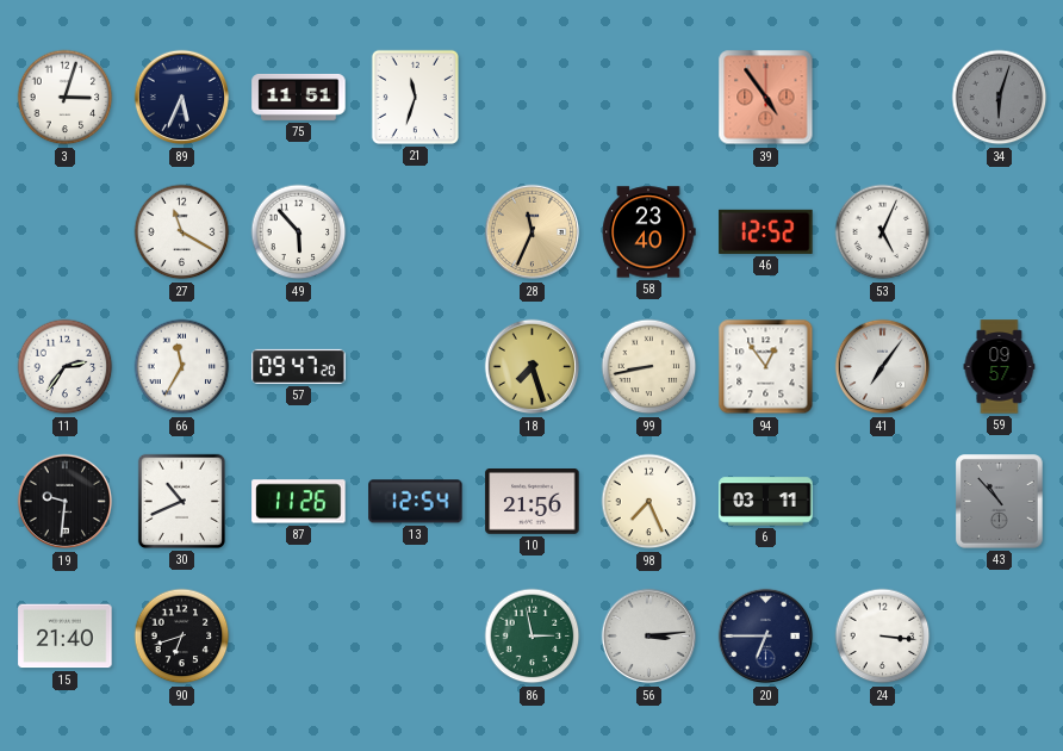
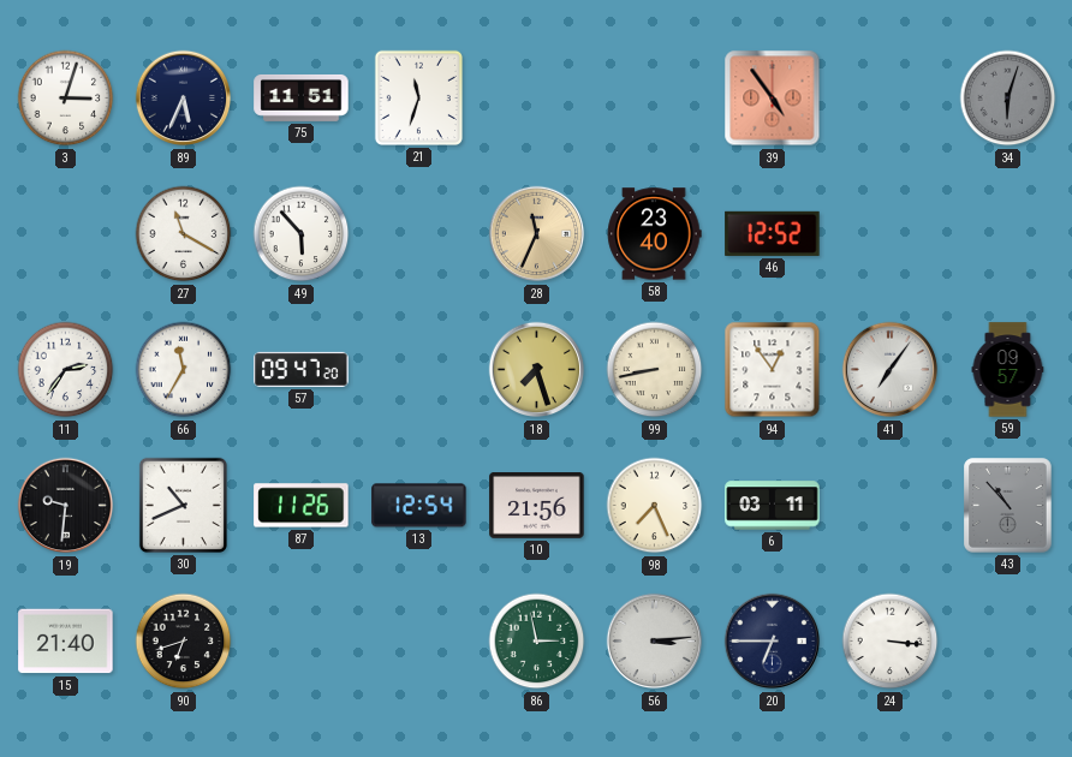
53: 5:04 -> none
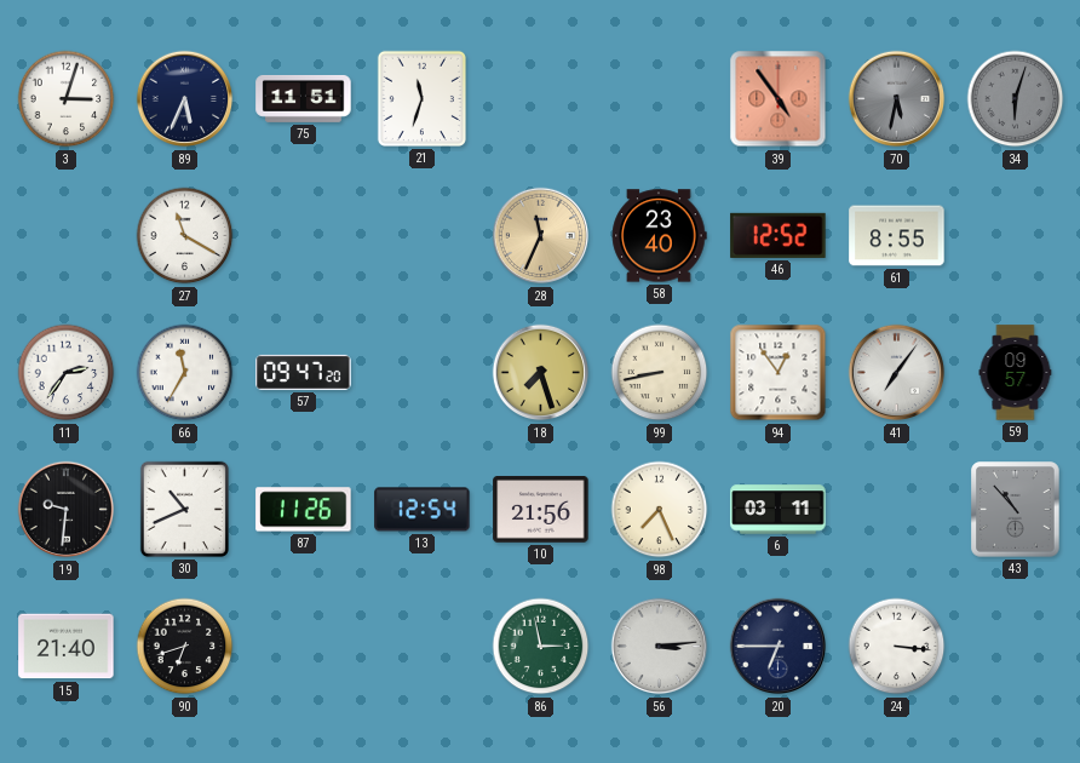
70: none -> 5:32
49: 5:53 -> none
61: none -> 8:55
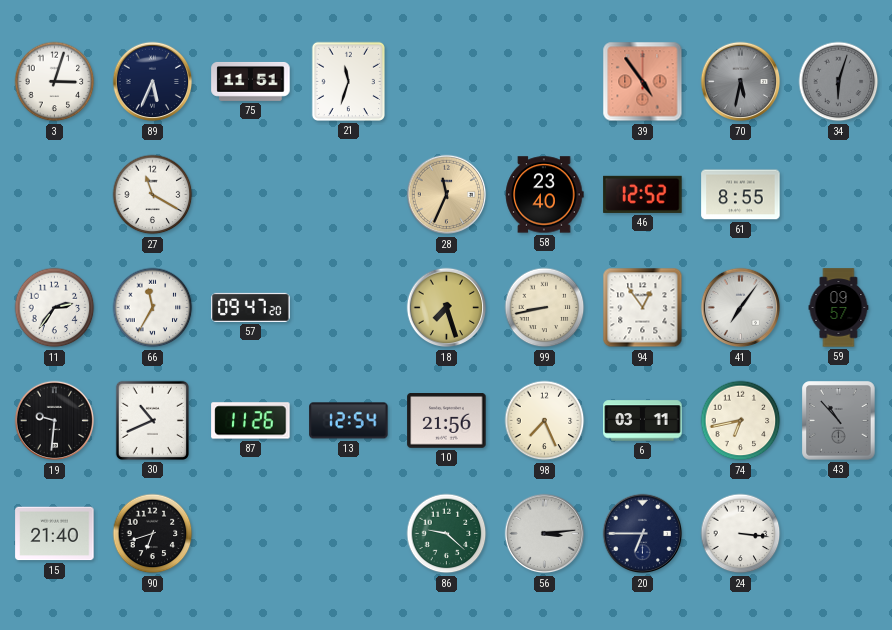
74: none -> 6:43
86: 2:58 -> 9:22
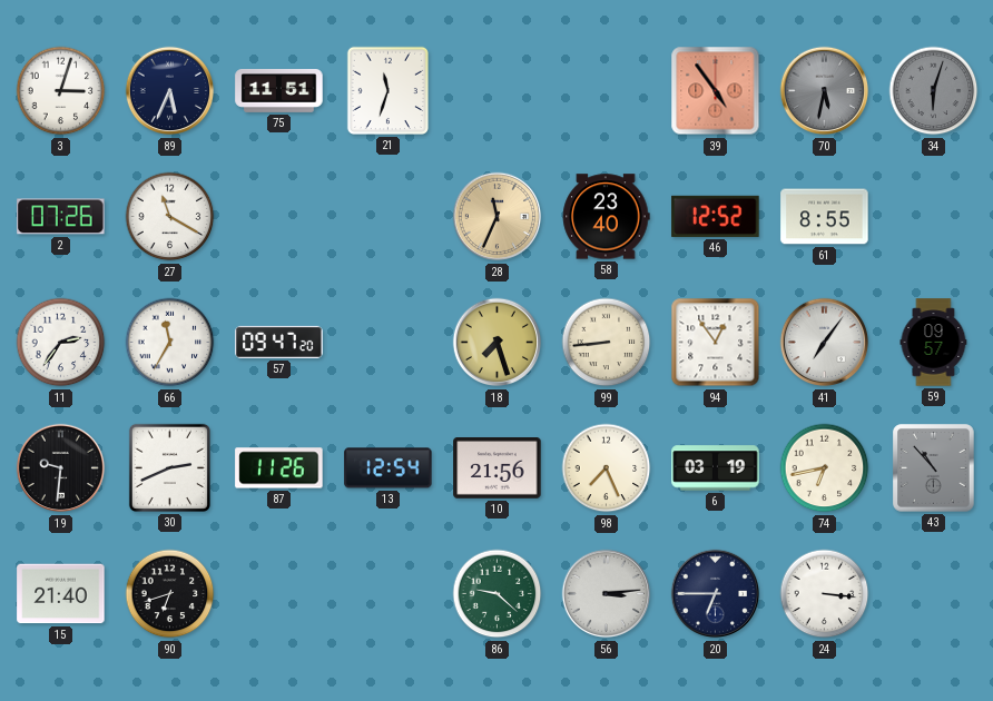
2: none -> 07:26
99: 8:43 -> 8:44
30: 10:41 -> 2:41
6: 03:11 -> 03:19
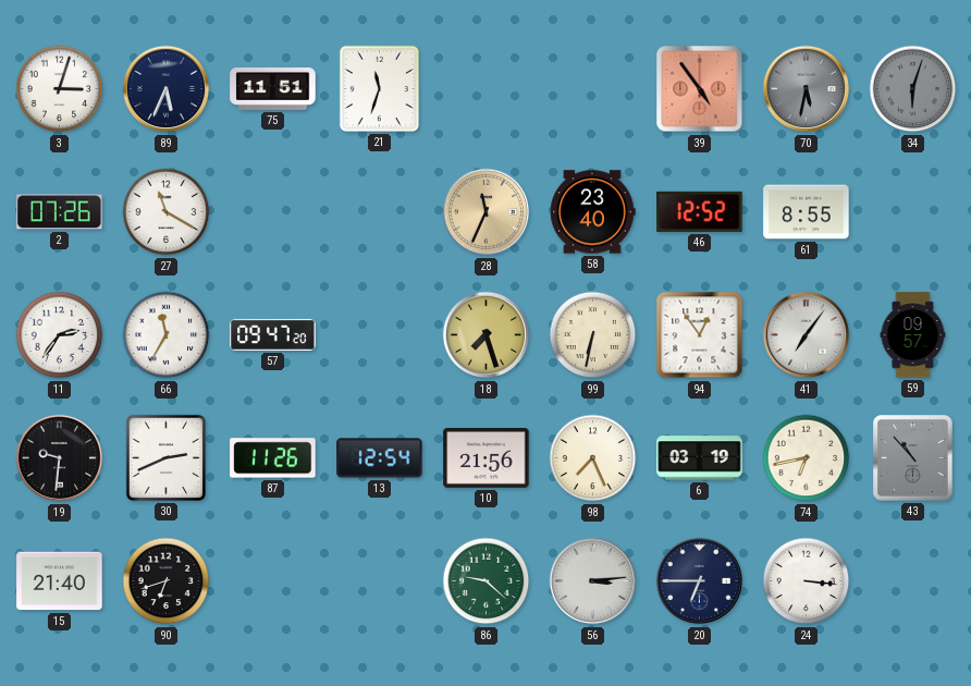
99: 8:44 -> 6:32
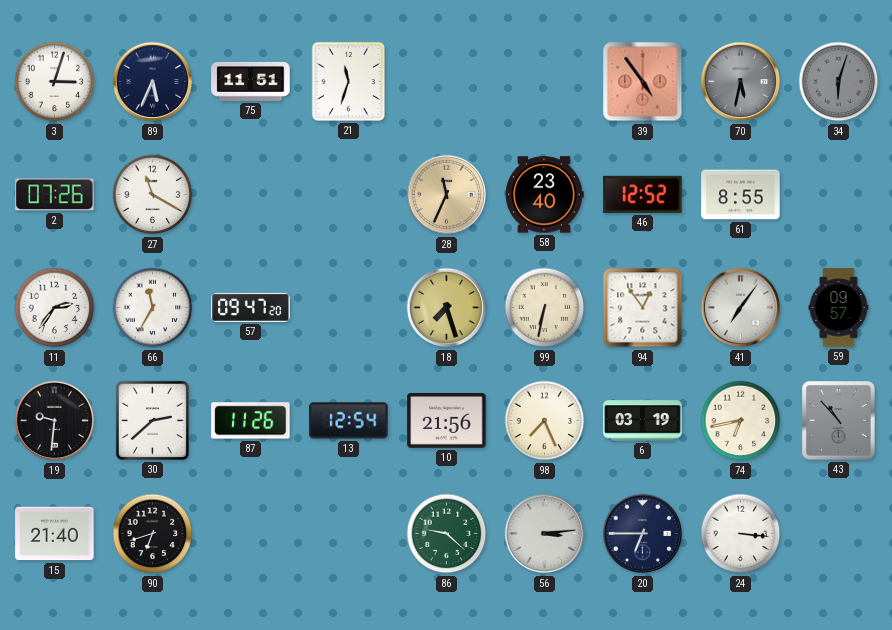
30: 2:41 -> 2:38
